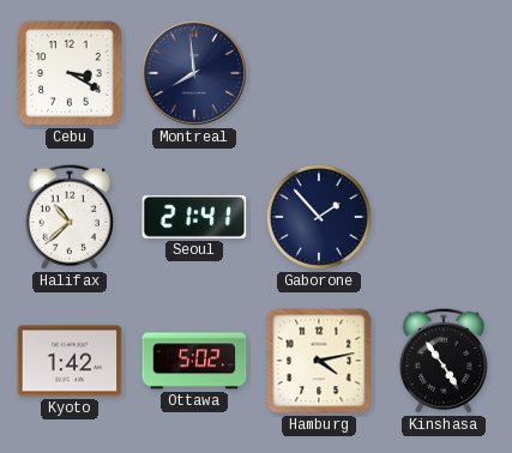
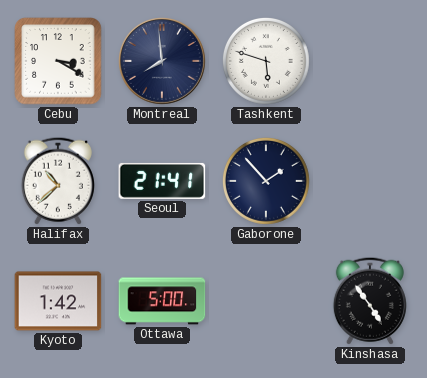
Tashkent: none -> 5:48
Ottawa: 5:02 -> 5:00
Hamburg: 4:13 -> none
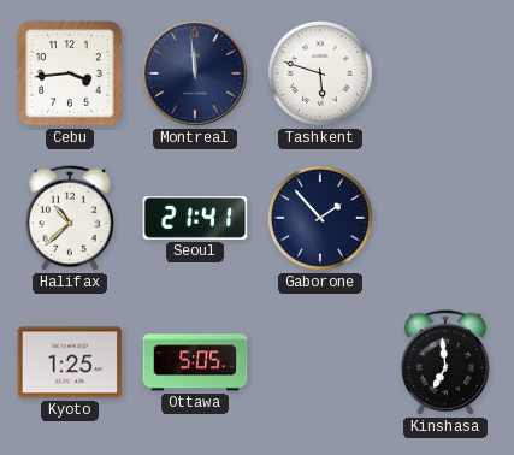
Cebu: 3:20 -> 3:44
Montreal: 7:59 -> 11:59
Kyoto: 1:42 -> 1:25
Ottawa: 5:00 -> 5:05
Kinshasa: 4:54 -> 6:59
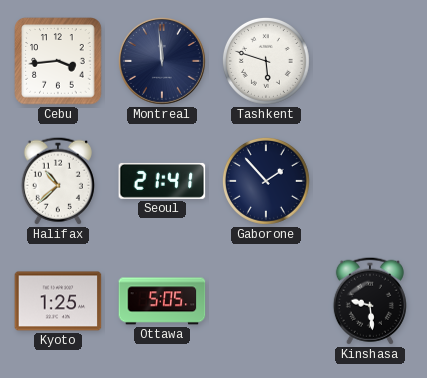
Kinshasa: 6:59 -> 9:29
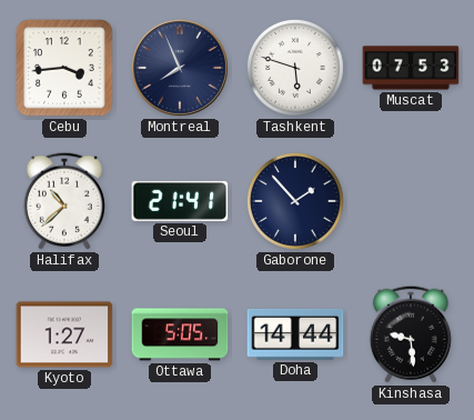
Montreal: 11:59 -> 7:56
Muscat: none -> 07:53
Kyoto: 1:25 -> 1:27
Doha: none -> 14:44
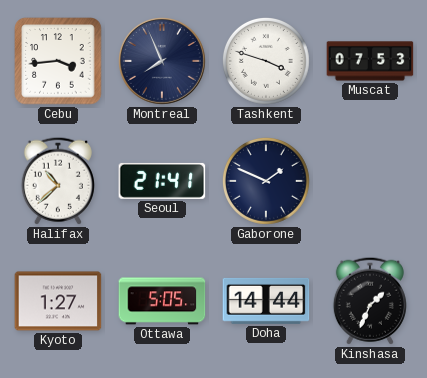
Tashkent: 5:48 -> 3:48
Gaborone: 1:53 -> 1:49
Kinshasa: 9:29 -> 1:34
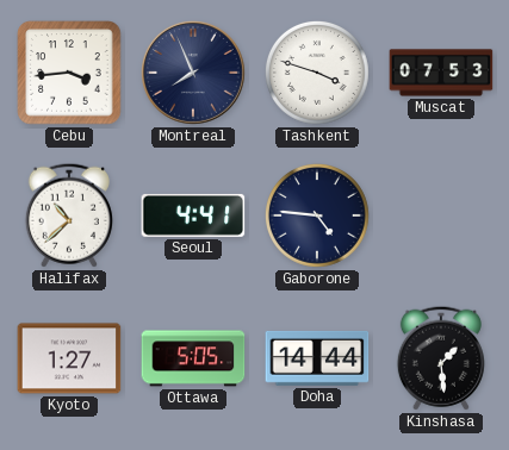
Seoul: 21:41 -> 4:41
Gaborone: 1:49 -> 4:46
Kinshasa: 1:34 -> 1:29
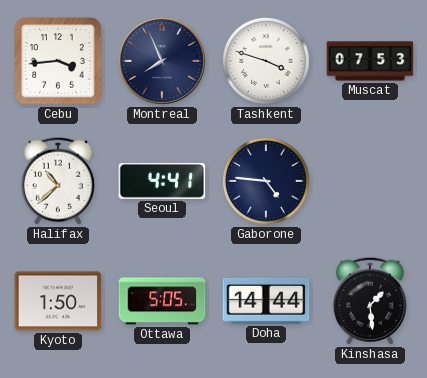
Kyoto: 1:27 -> 1:50
